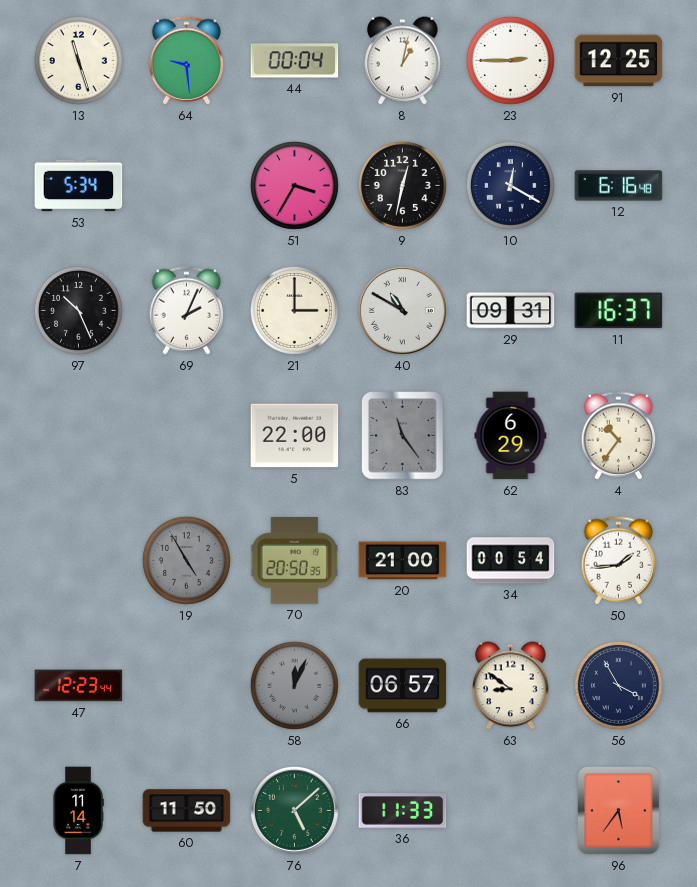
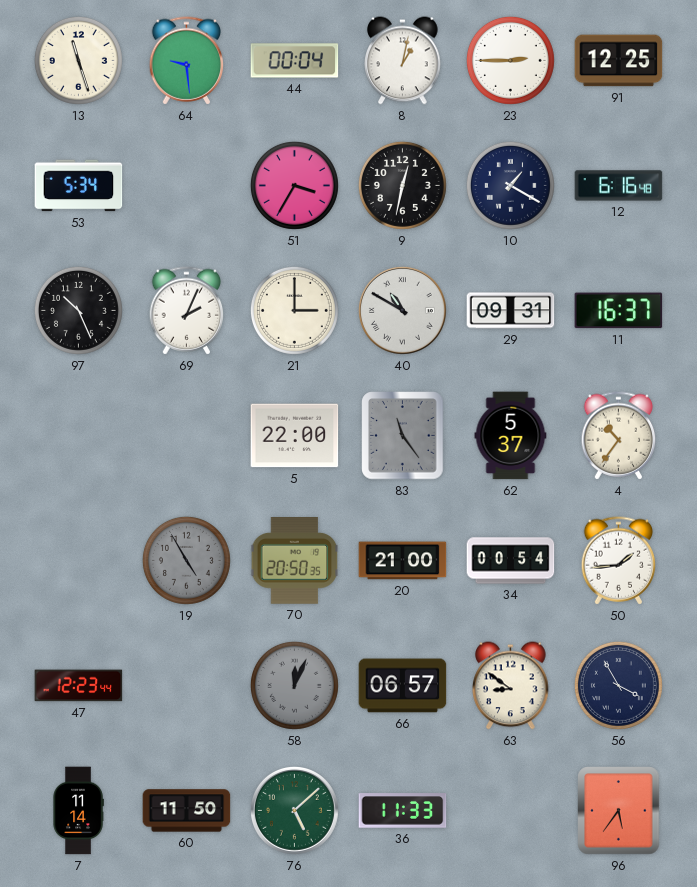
10: 12:20 -> 1:20
62: 6:29 -> 5:37
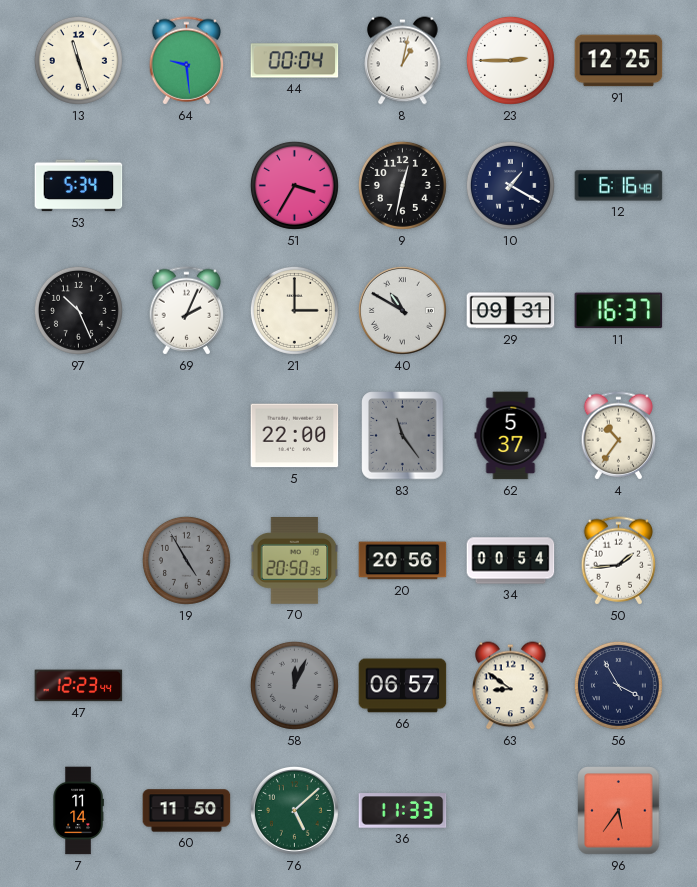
20: 21:00 -> 20:56
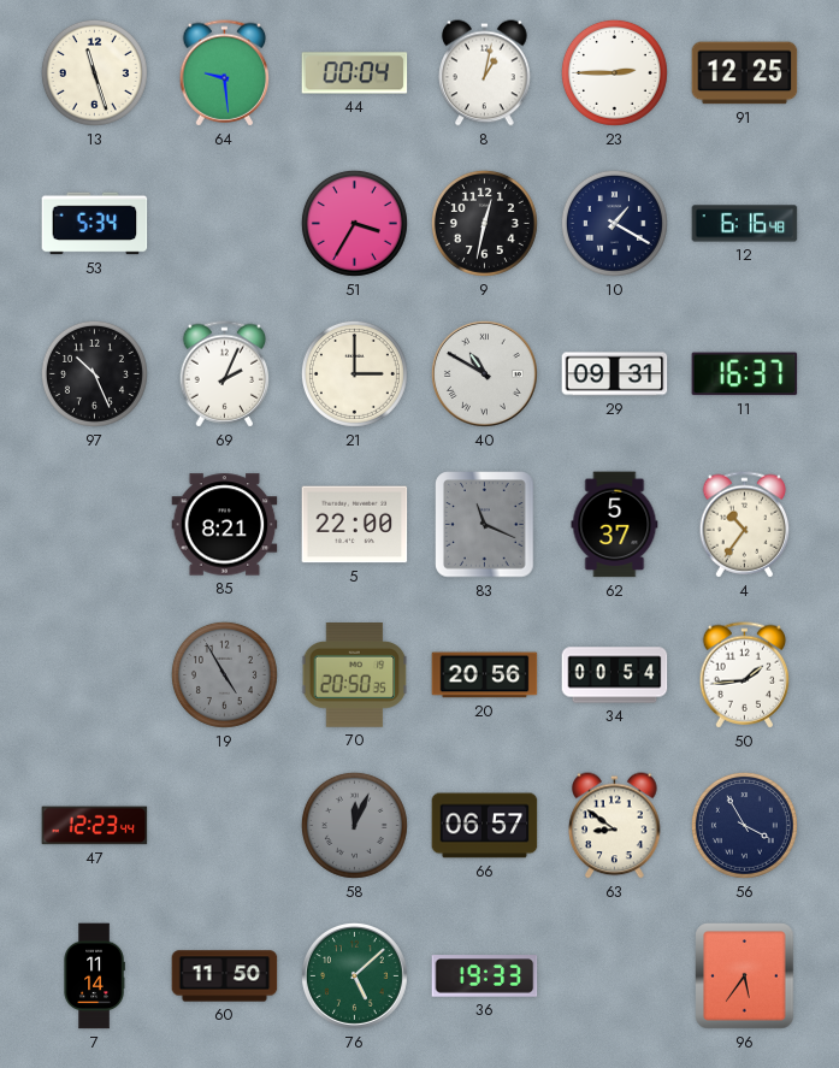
85: none -> 8:21
83: 11:24 -> 11:19
36: 11:33 -> 19:33
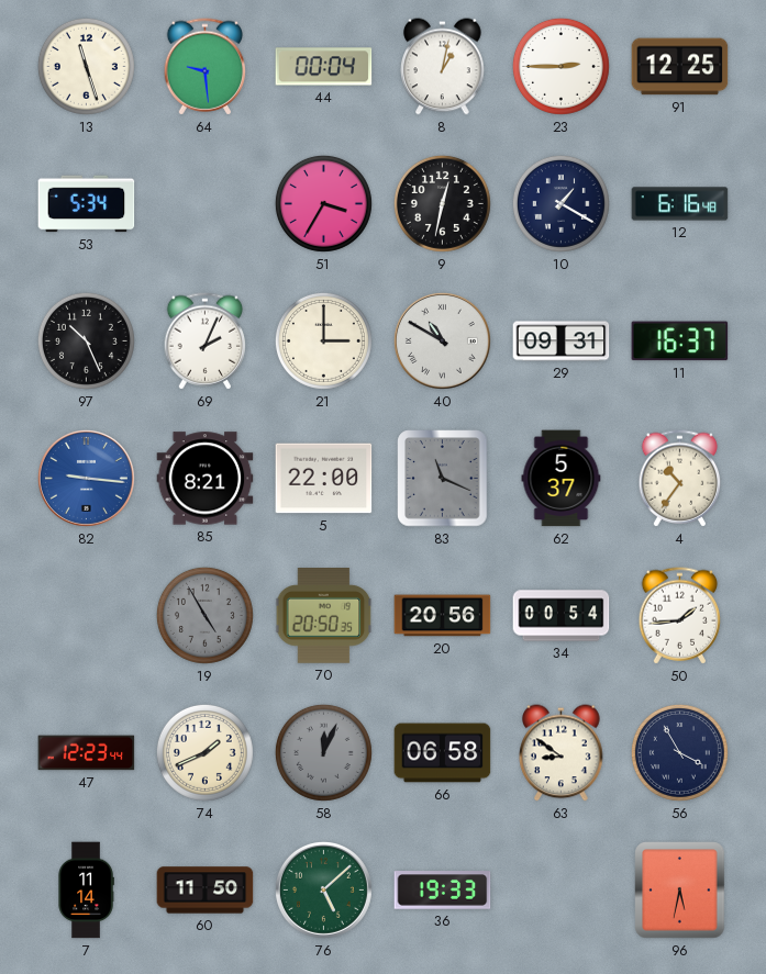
82: none -> 9:16
74: none -> 1:41
66: 06:57 -> 06:58
96: 5:36 -> 5:32
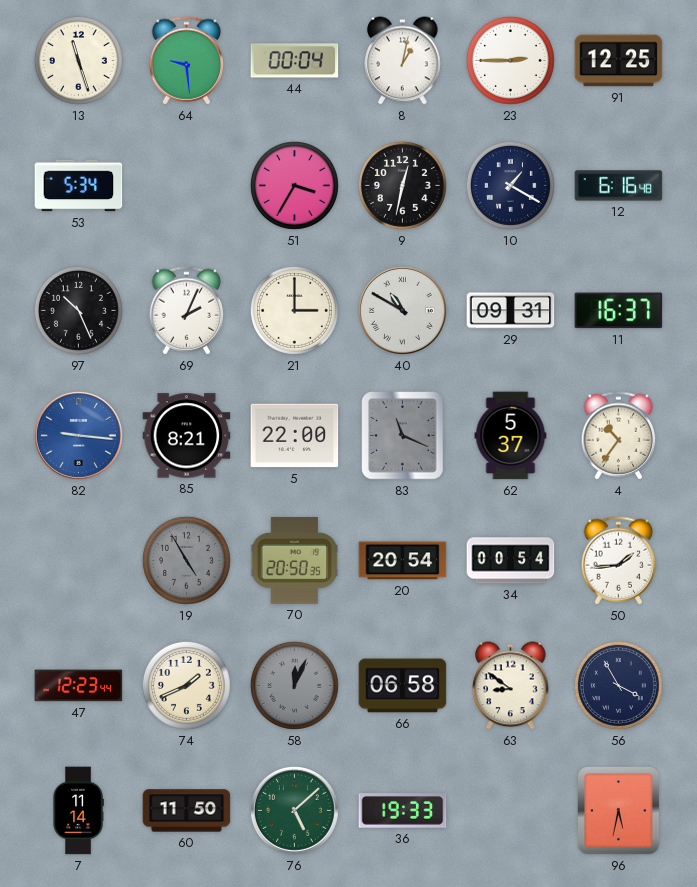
20: 20:56 -> 20:54
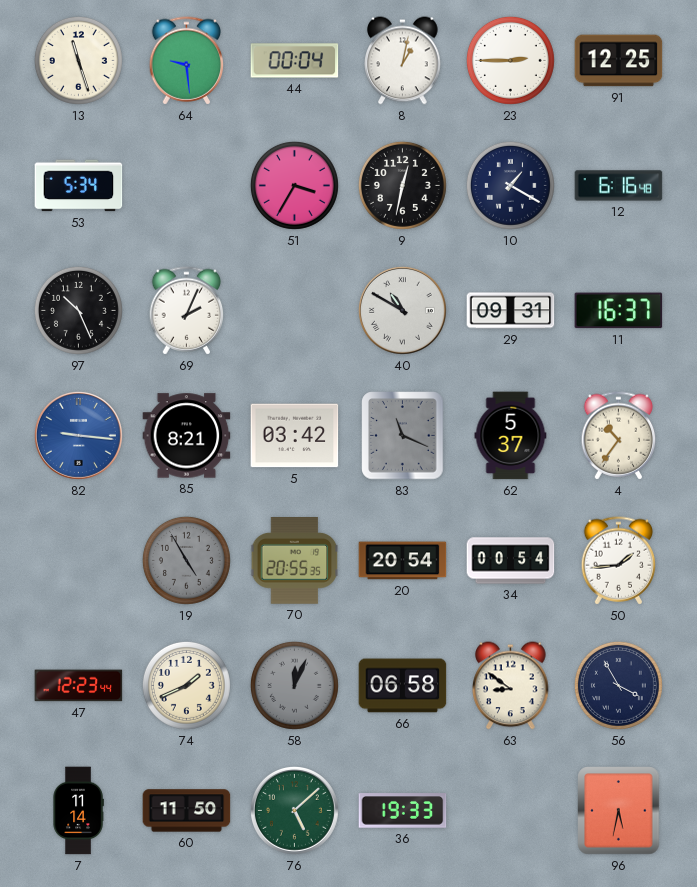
21: 3:00 -> none
5: 22:00 -> 03:42
70: 20:50 -> 20:55
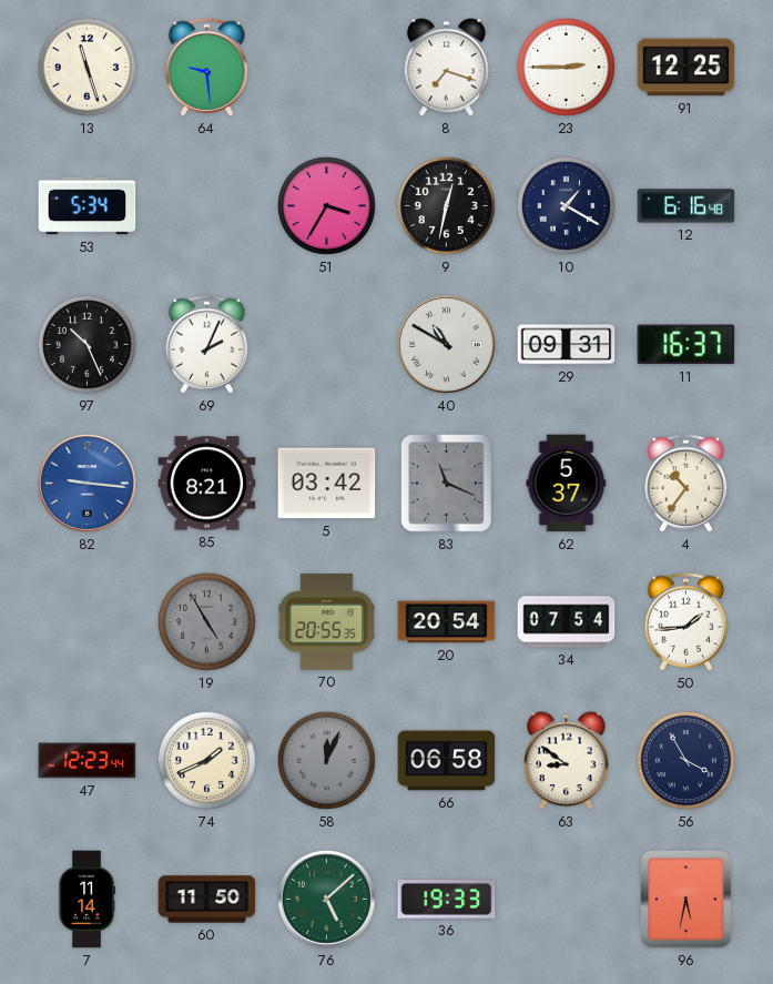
44: 00:04 -> none
8: 1:02 -> 7:18
34: 00:54 -> 07:54
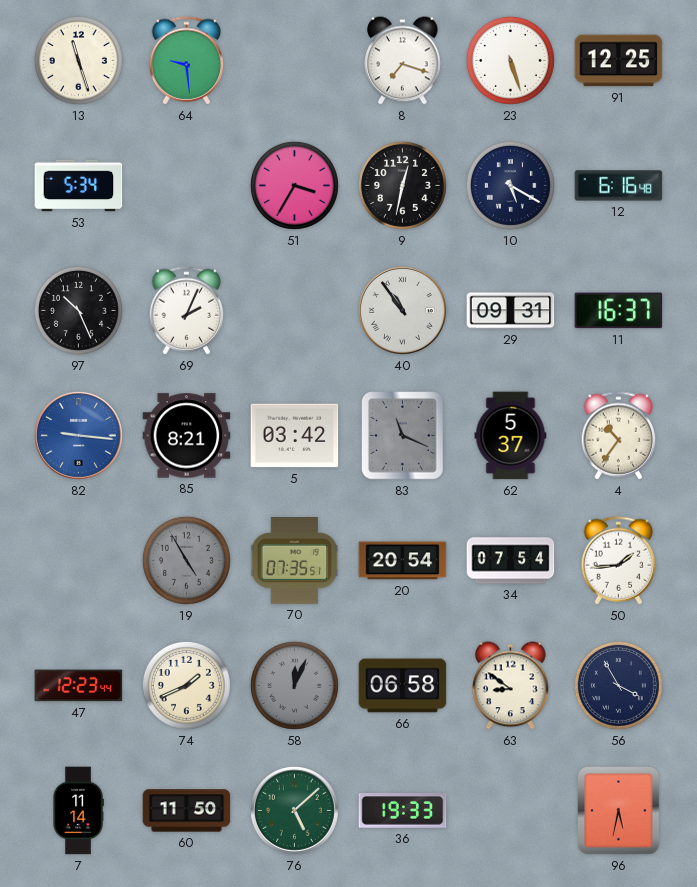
23: 2:45 -> 5:27
10: 1:20 -> 5:20
40: 10:50 -> 10:54
70: 20:55 -> 07:35
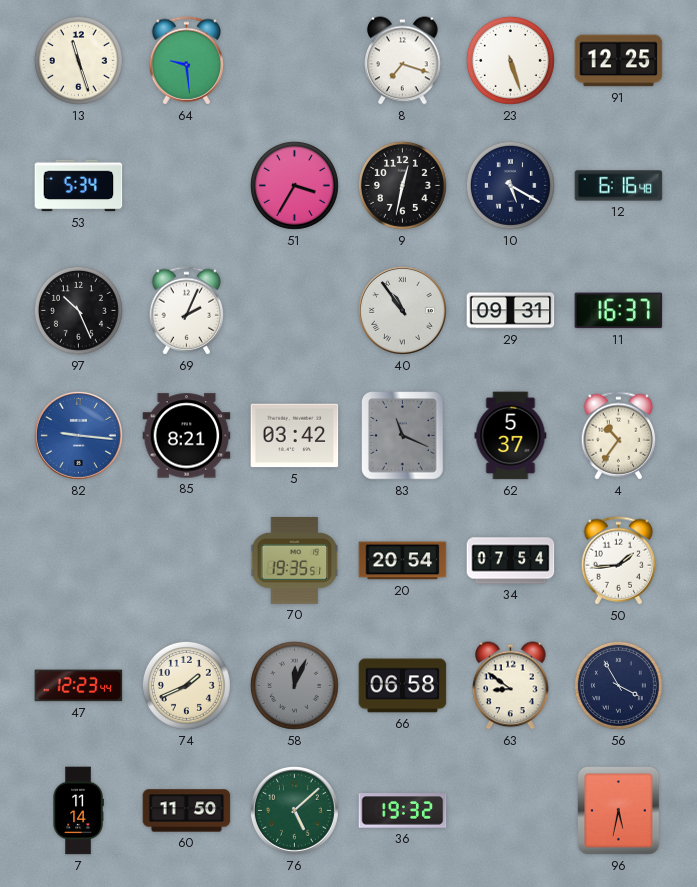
19: 4:55 -> none
70: 07:35 -> 19:35
36: 19:33 -> 19:32
